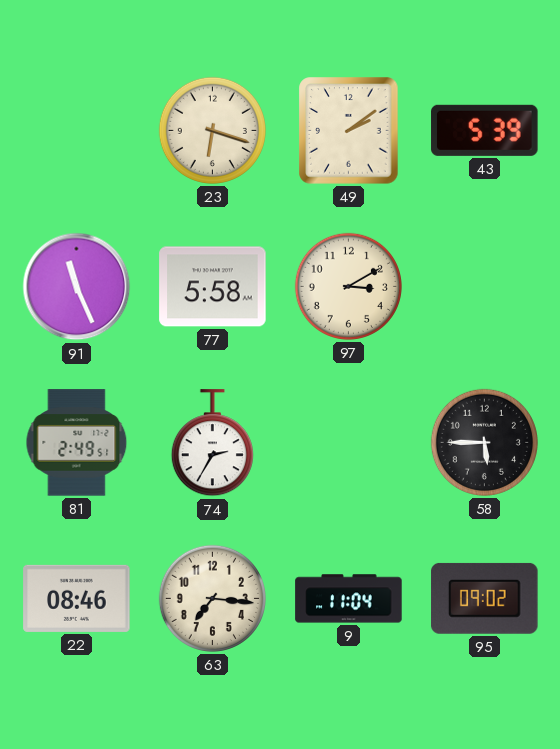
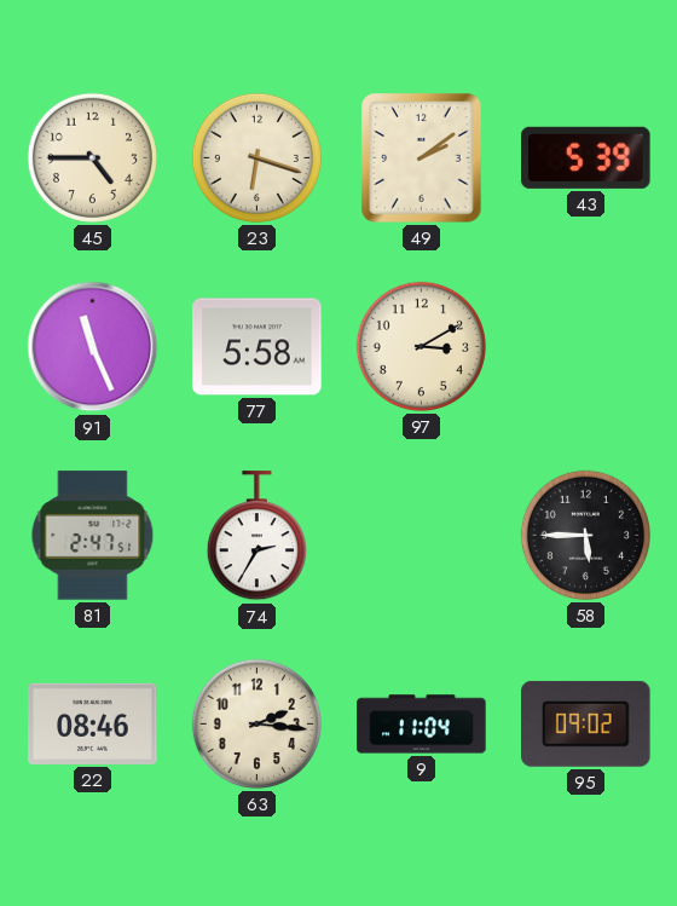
45: none -> 4:45
81: 2:49 -> 2:47
63: 7:16 -> 2:16
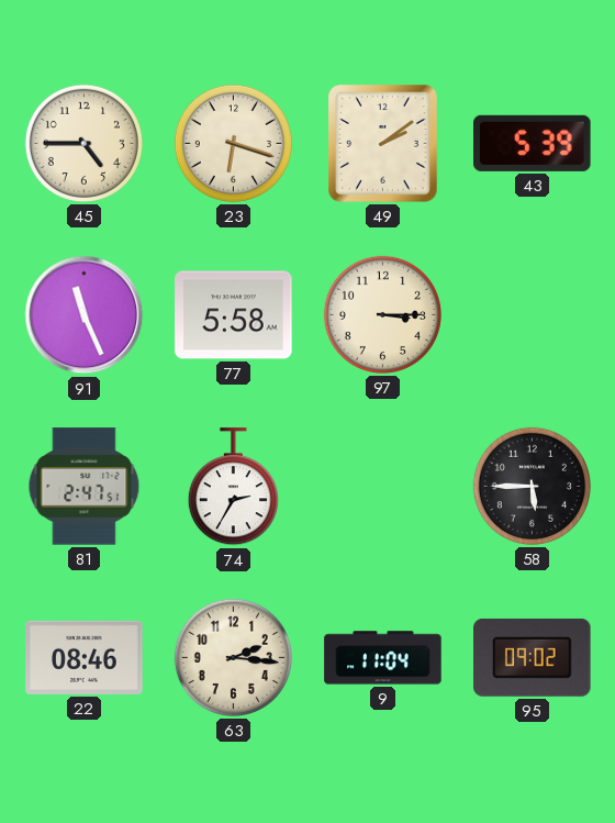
97: 3:10 -> 3:15
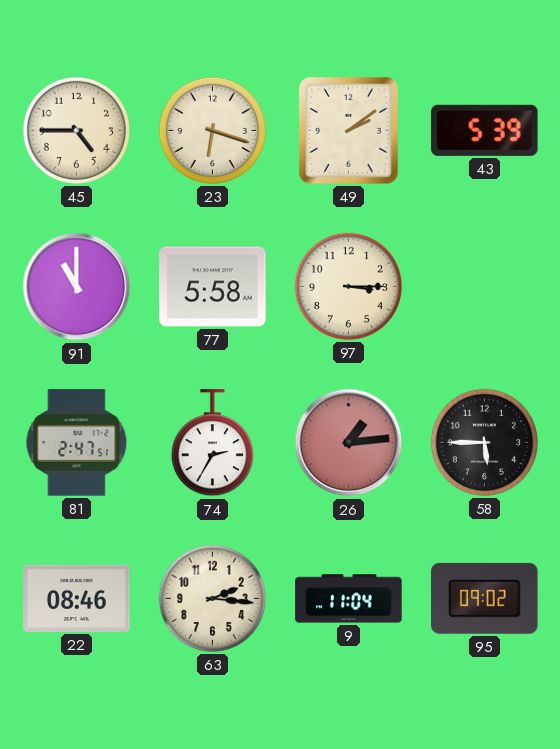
91: 11:26 -> 11:00
26: none -> 1:14
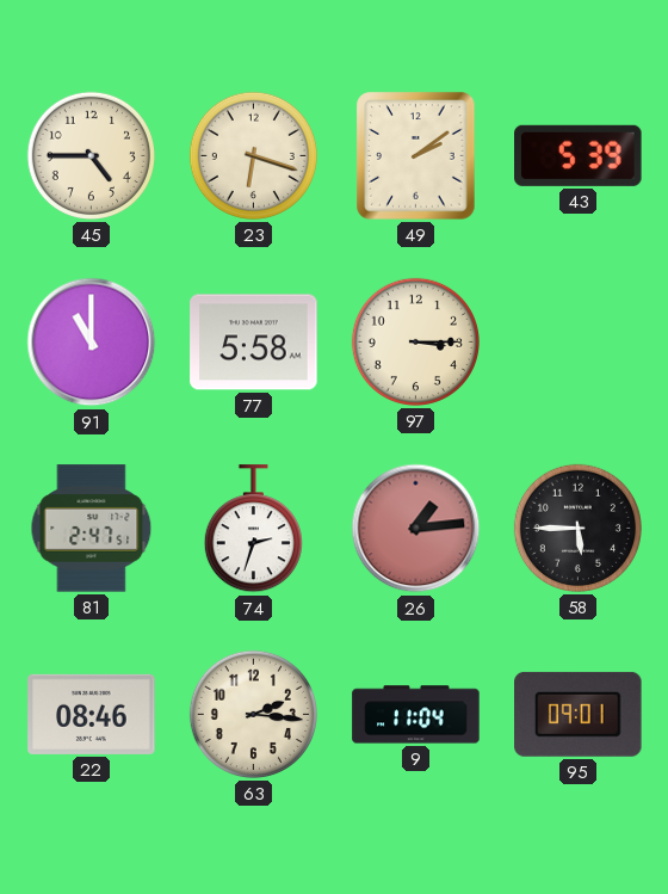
74: 2:35 -> 2:33
95: 09:02 -> 09:01
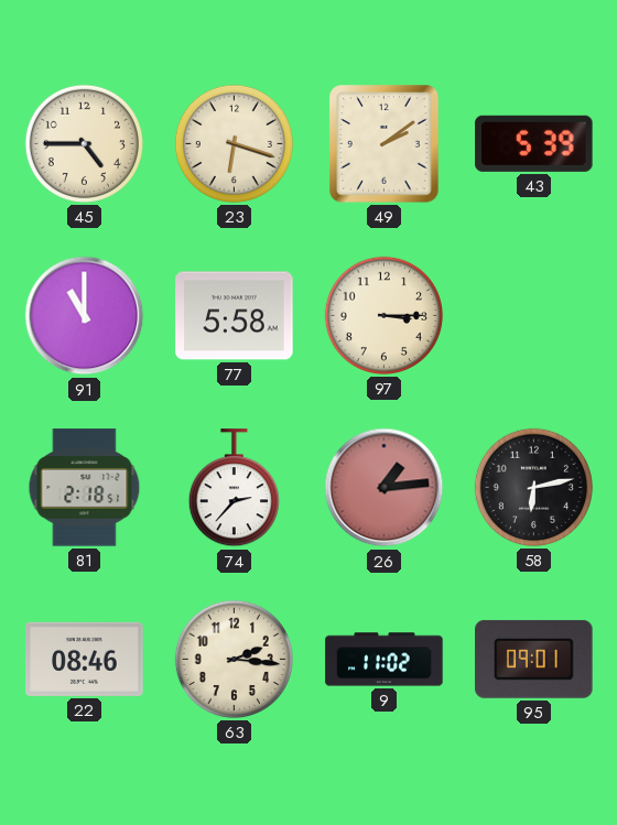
81: 2:47 -> 2:18
74: 2:33 -> 2:37
58: 5:45 -> 6:13
9: 11:04 -> 11:02
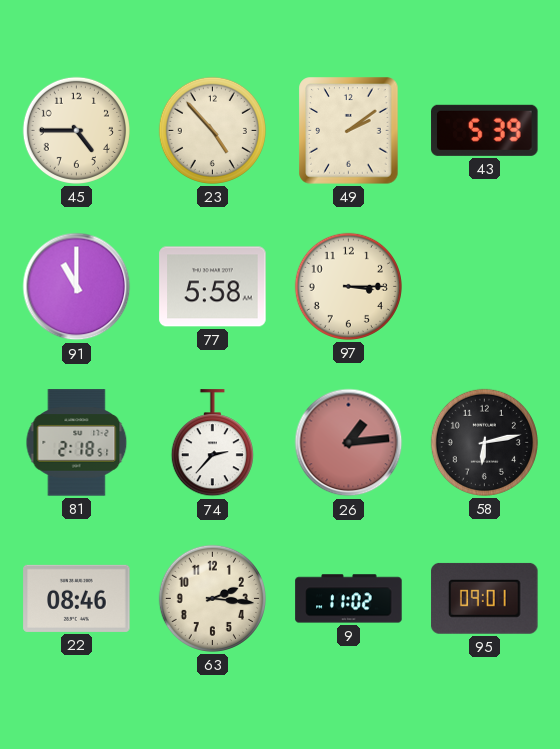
23: 6:18 -> 4:53
